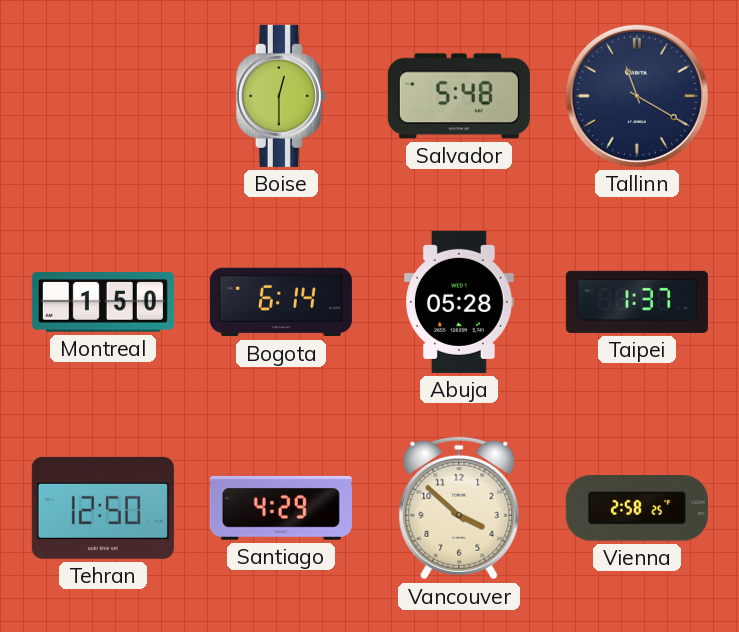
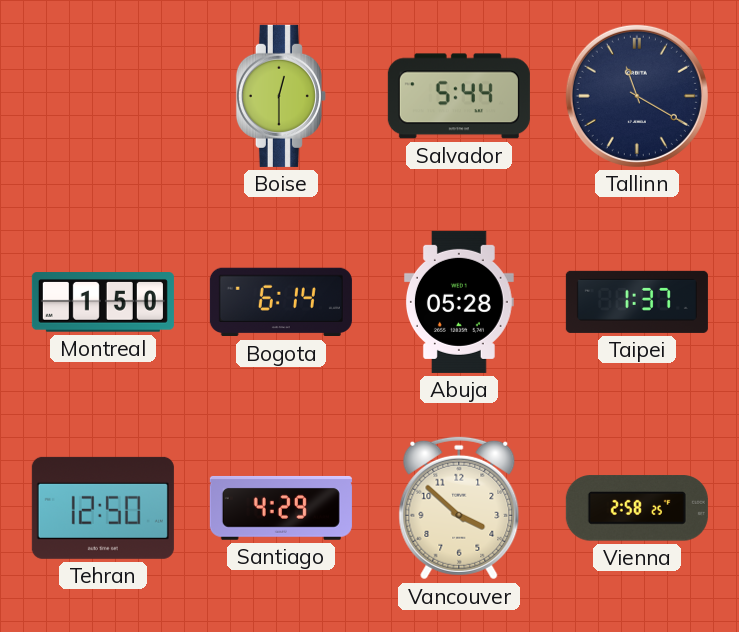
Salvador: 5:48 -> 5:44
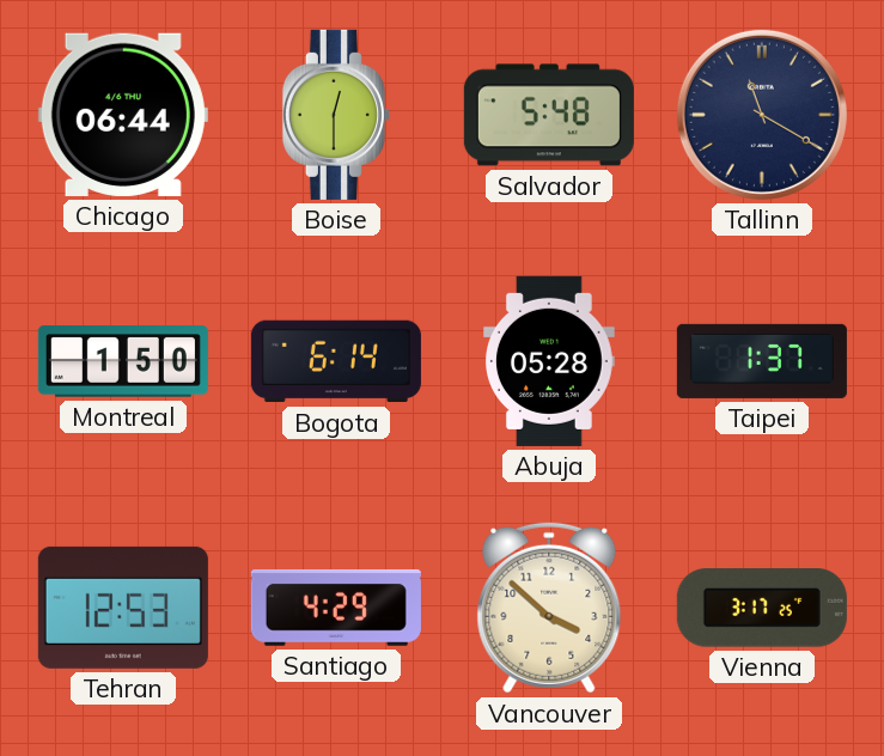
Chicago: none -> 06:44
Salvador: 5:44 -> 5:48
Tehran: 12:50 -> 12:53
Vienna: 2:58 -> 3:17
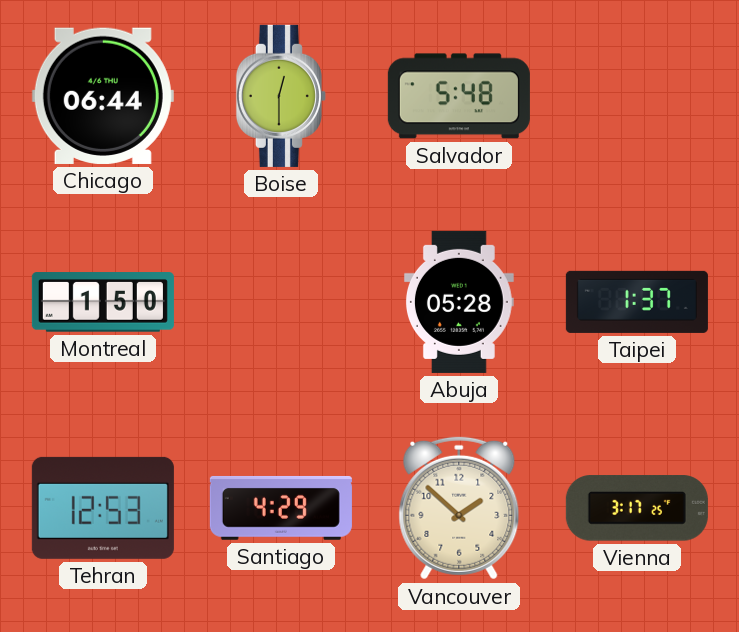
Tallinn: 11:20 -> none
Bogota: 6:14 -> none
Vancouver: 3:52 -> 1:52
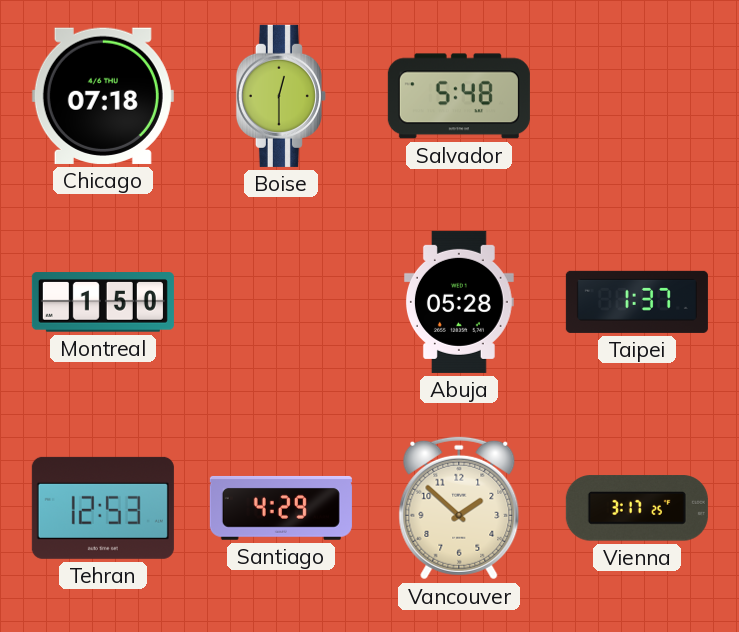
Chicago: 06:44 -> 07:18
